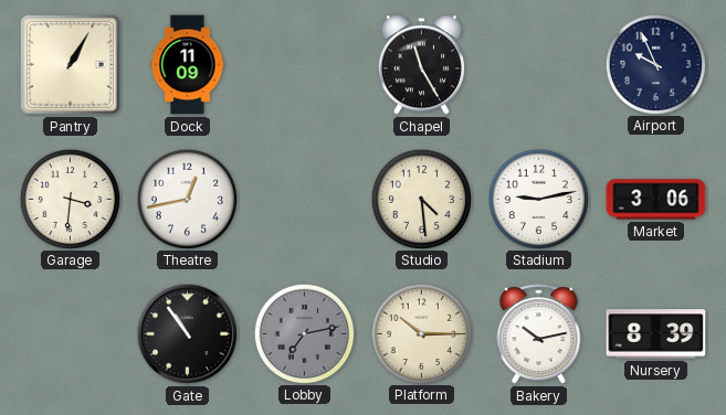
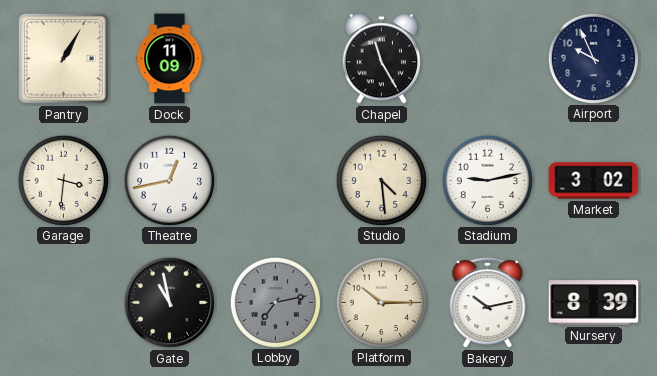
Market: 3:06 -> 3:02
Gate: 10:54 -> 10:58
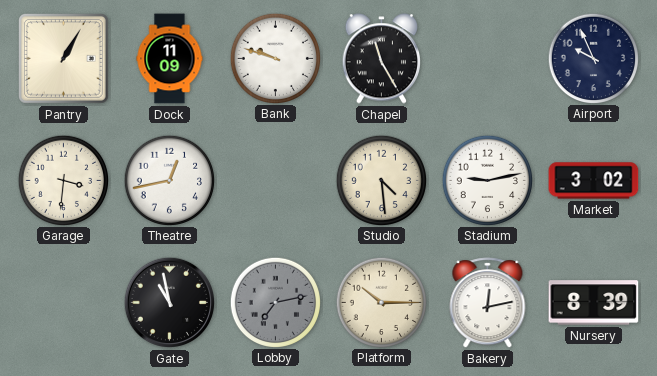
Bank: none -> 9:48
Bakery: 10:13 -> 12:13
